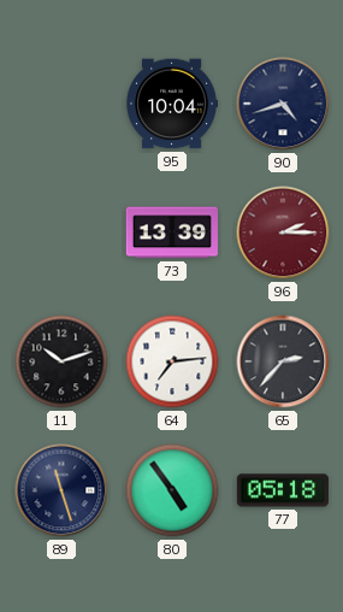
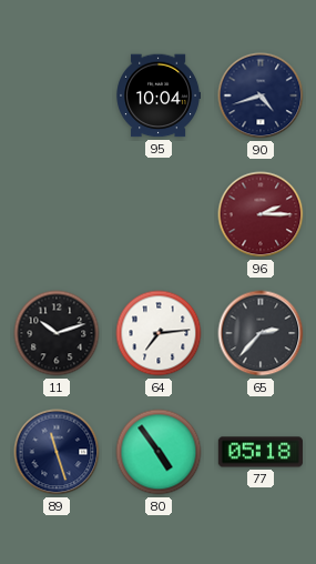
73: 13:39 -> none
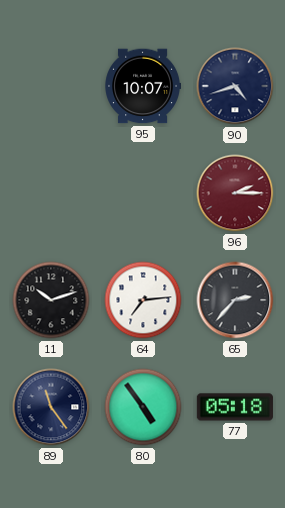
95: 10:04 -> 10:07
89: 11:27 -> 11:24
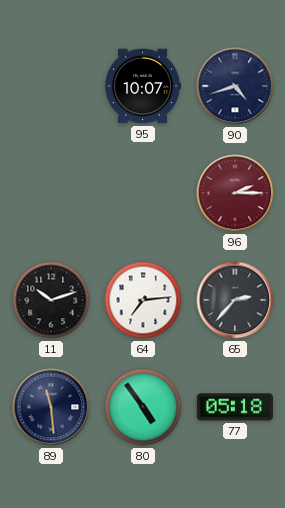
89: 11:24 -> 11:29
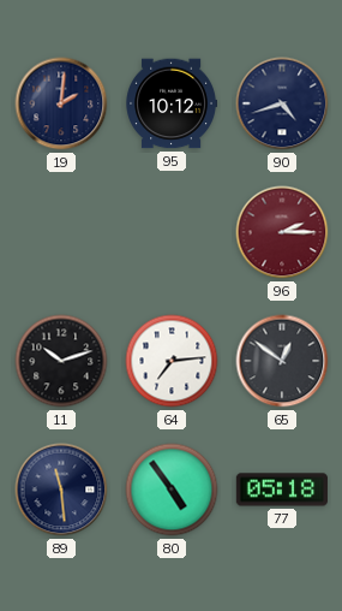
19: none -> 2:01
95: 10:07 -> 10:12
65: 2:37 -> 12:51
